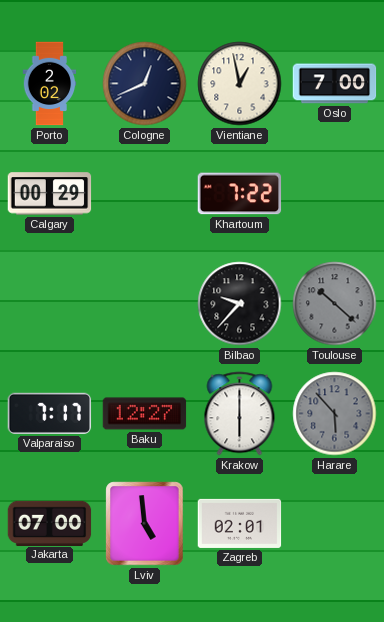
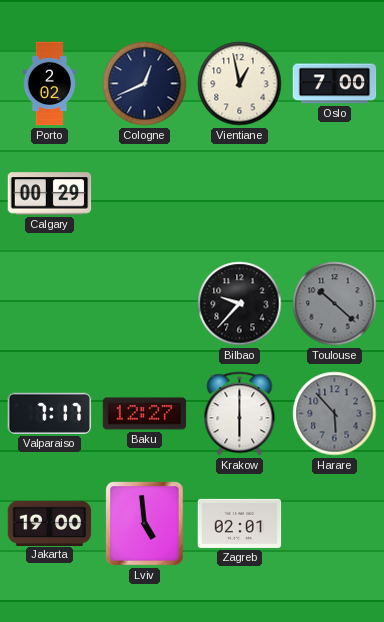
Khartoum: 7:22 -> none
Jakarta: 07:00 -> 19:00
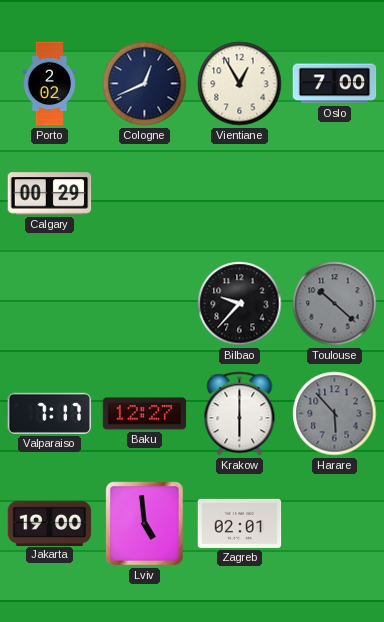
Vientiane: 12:58 -> 12:55
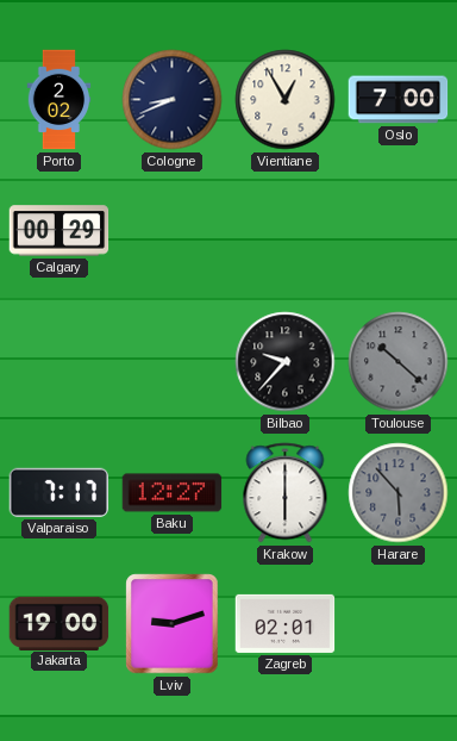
Cologne: 12:41 -> 8:41
Lviv: 4:59 -> 9:12
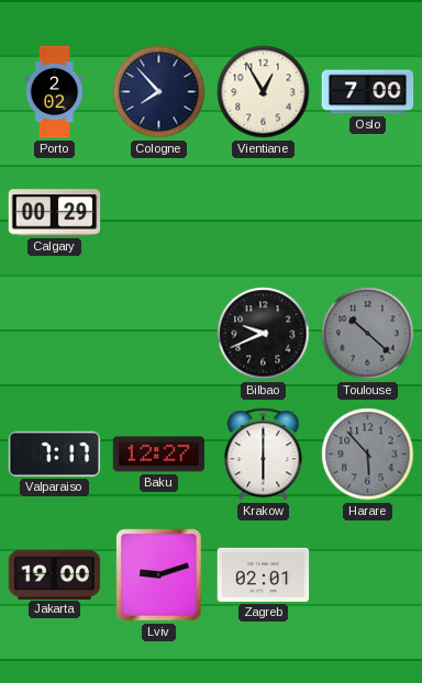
Cologne: 8:41 -> 7:53
Bilbao: 9:37 -> 9:41
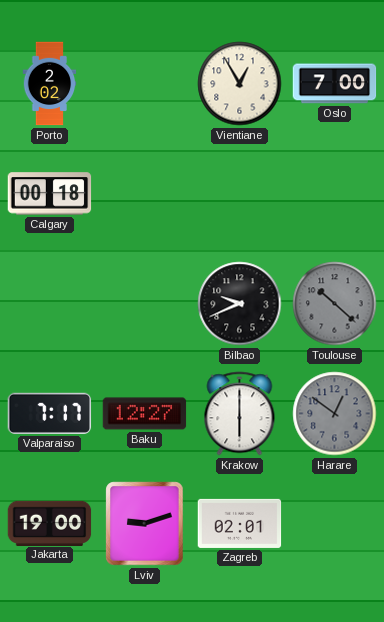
Cologne: 7:53 -> none
Calgary: 00:29 -> 00:18
Harare: 5:53 -> 12:51
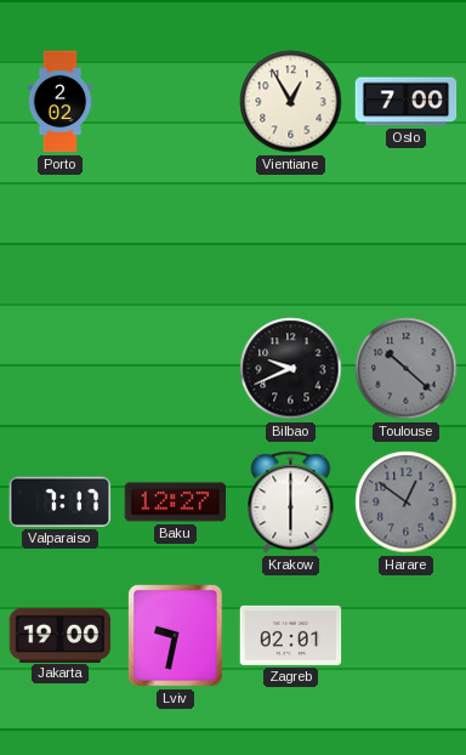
Calgary: 00:18 -> none
Lviv: 9:12 -> 9:32
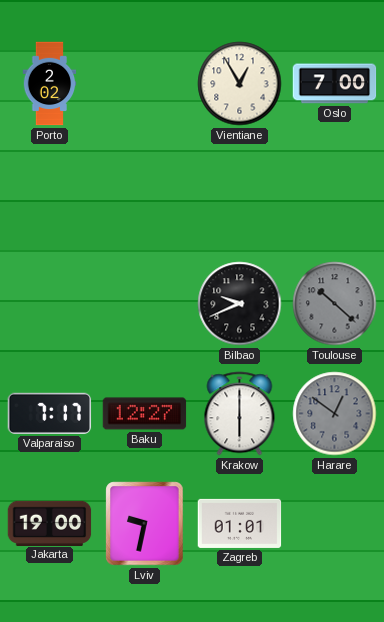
Zagreb: 02:01 -> 01:01
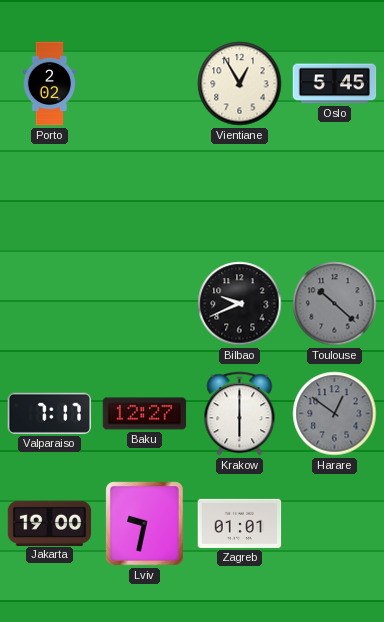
Oslo: 7:00 -> 5:45
